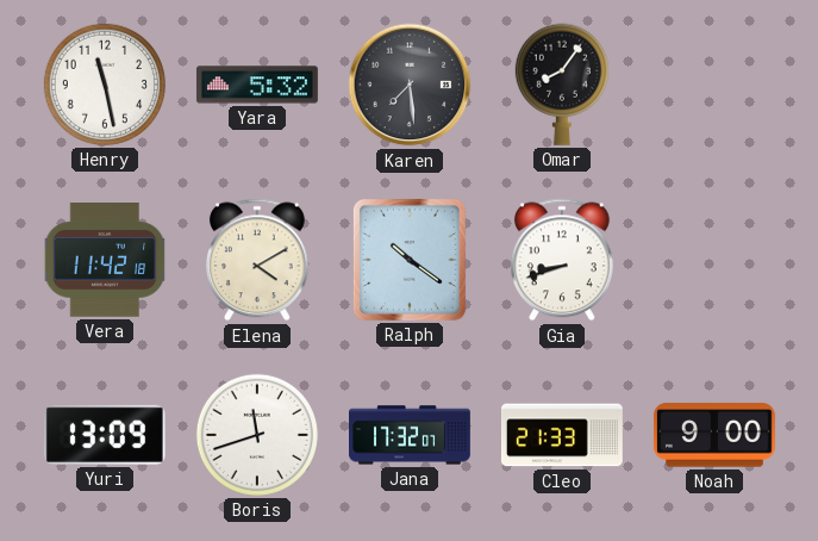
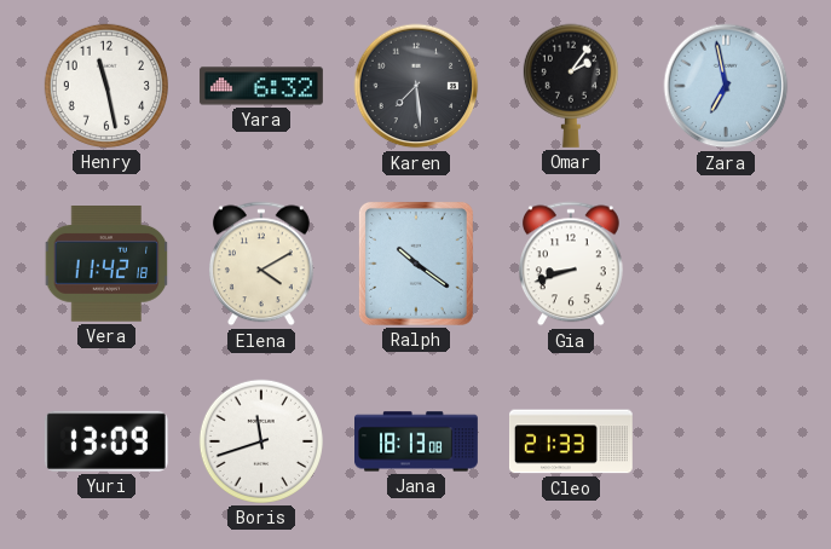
Yara: 5:32 -> 6:32
Omar: 8:06 -> 2:06
Zara: none -> 6:58
Jana: 17:32 -> 18:13
Noah: 9:00 -> none
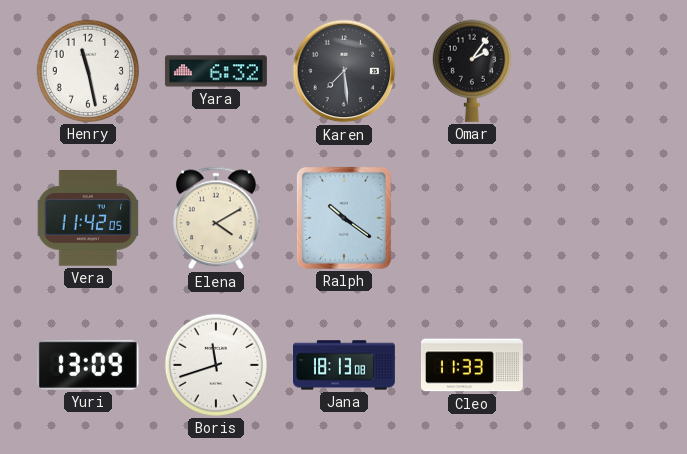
Zara: 6:58 -> none
Vera: 11:42:18 -> 11:42:05
Gia: 8:42 -> none
Cleo: 21:33 -> 11:33
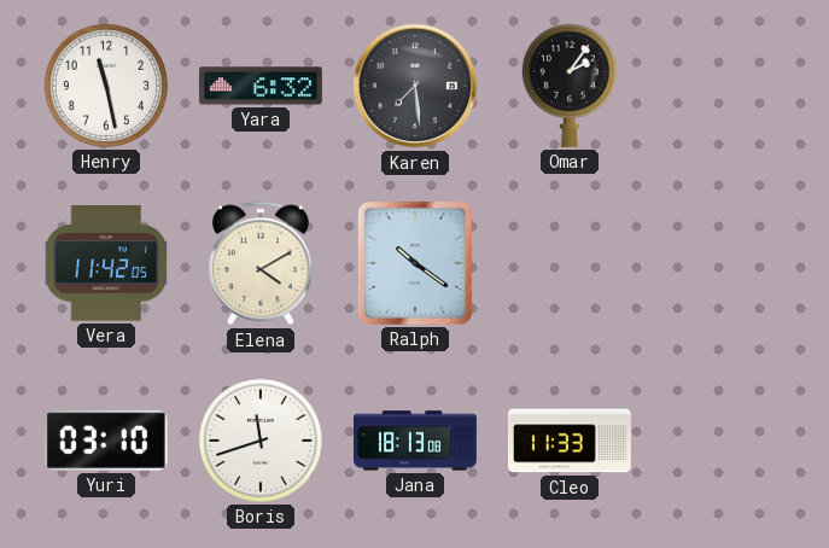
Yuri: 13:09 -> 03:10
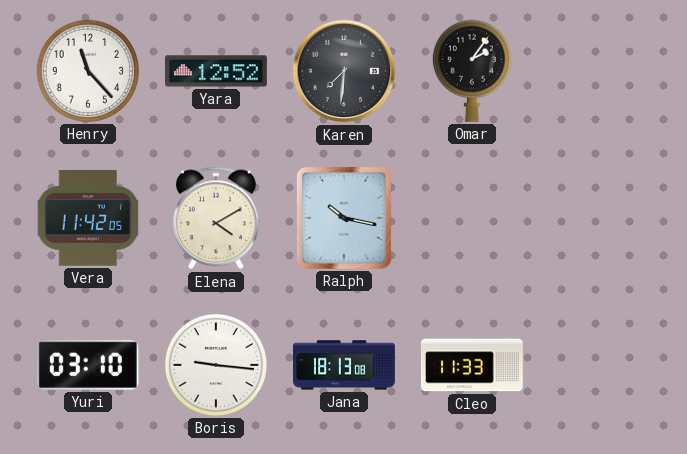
Henry: 11:28 -> 11:23
Yara: 6:32 -> 12:52
Karen: 7:29 -> 7:31
Ralph: 10:21 -> 10:17
Boris: 11:42 -> 9:16
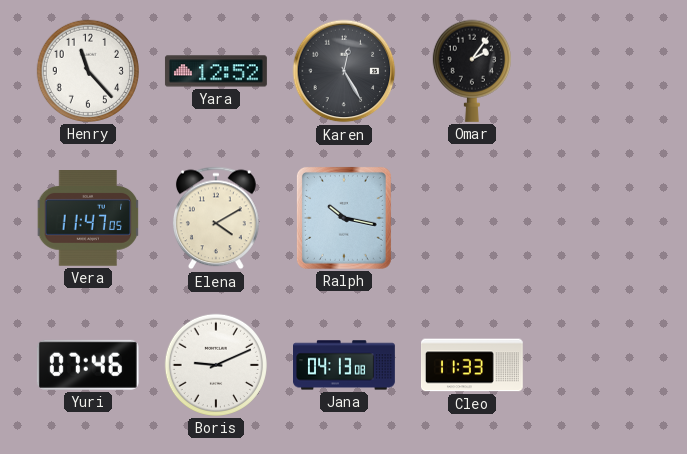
Karen: 7:31 -> 12:25
Vera: 11:42 -> 11:47
Yuri: 03:10 -> 07:46
Boris: 9:16 -> 9:11
Jana: 18:13 -> 04:13
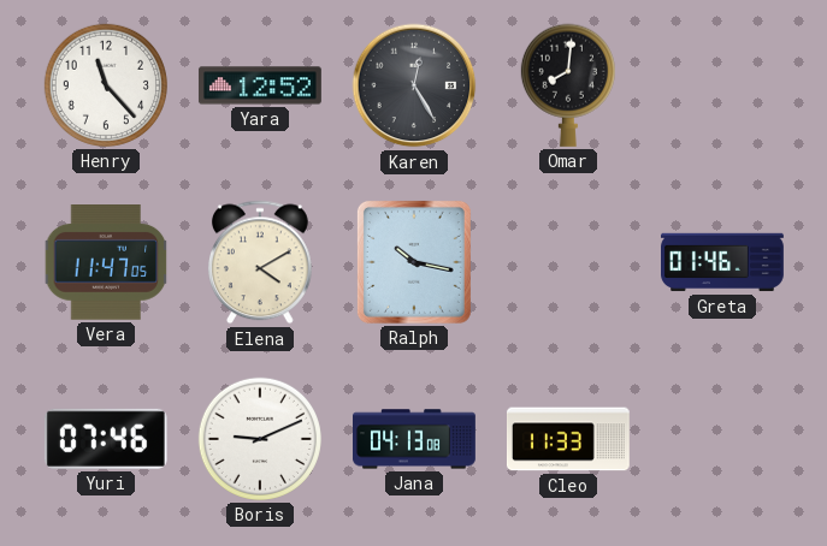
Omar: 2:06 -> 8:01
Greta: none -> 01:46
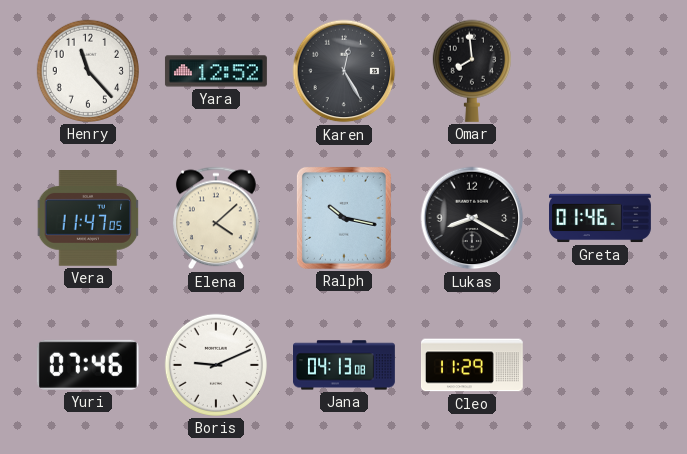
Omar: 8:01 -> 7:59
Elena: 4:10 -> 4:08
Lukas: none -> 8:20
Cleo: 11:33 -> 11:29
